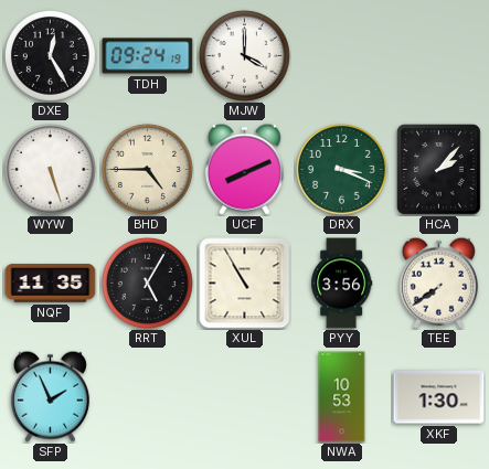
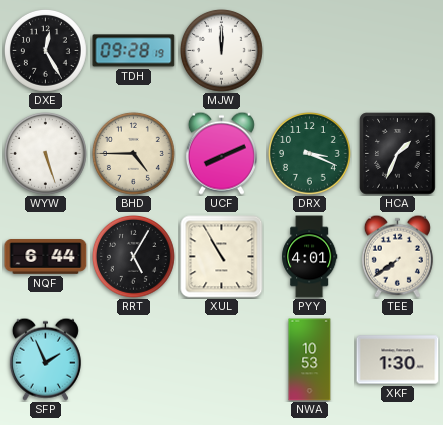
TDH: 09:24 -> 09:28
MJW: 4:00 -> 12:00
HCA: 2:07 -> 1:34
NQF: 11:35 -> 6:44
PYY: 3:56 -> 4:01
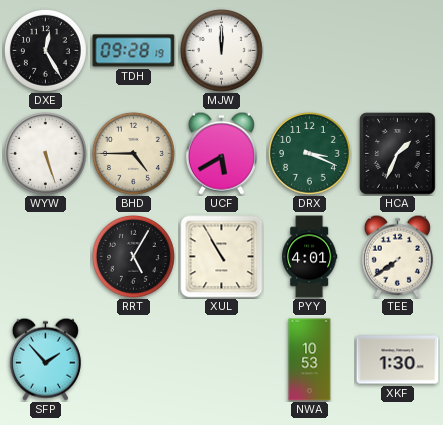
UCF: 8:11 -> 5:40
NQF: 6:44 -> none
SFP: 1:56 -> 1:53
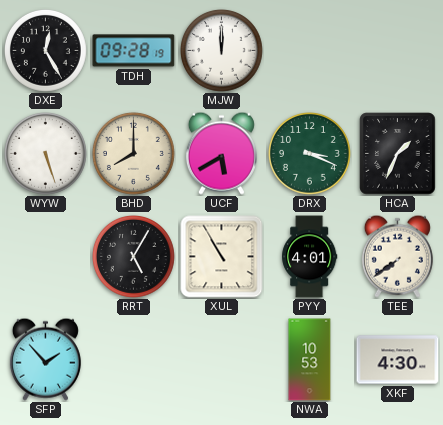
BHD: 4:45 -> 8:00
XKF: 1:30 -> 4:30
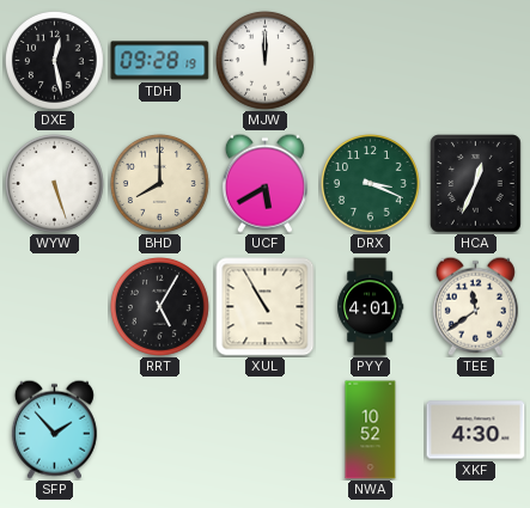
DXE: 12:25 -> 12:28
HCA: 1:34 -> 12:34
TEE: 7:39 -> 11:39
NWA: 10:53 -> 10:52
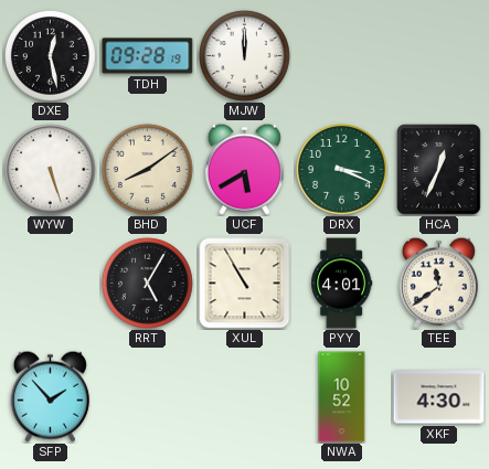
BHD: 8:00 -> 8:09
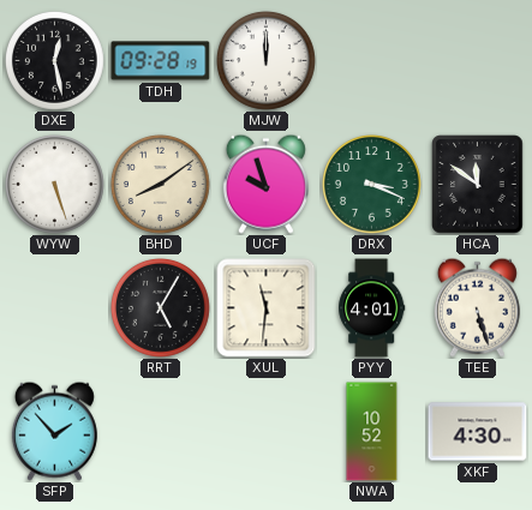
UCF: 5:40 -> 9:57
HCA: 12:34 -> 11:51
XUL: 10:55 -> 11:31
TEE: 11:39 -> 5:27
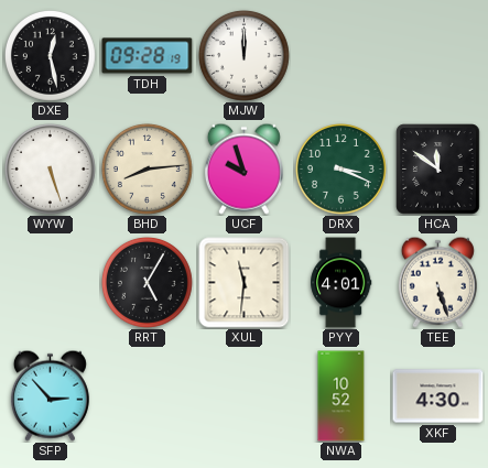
BHD: 8:09 -> 8:14
SFP: 1:53 -> 2:53
